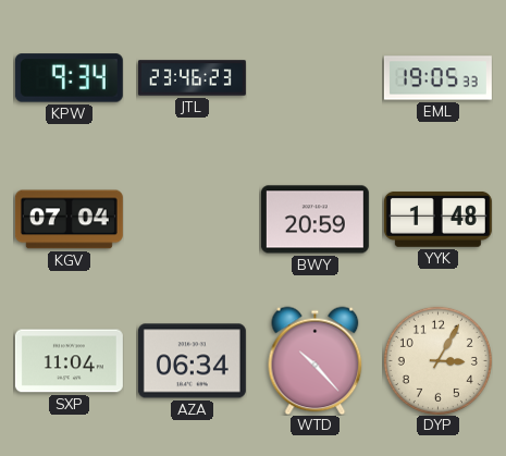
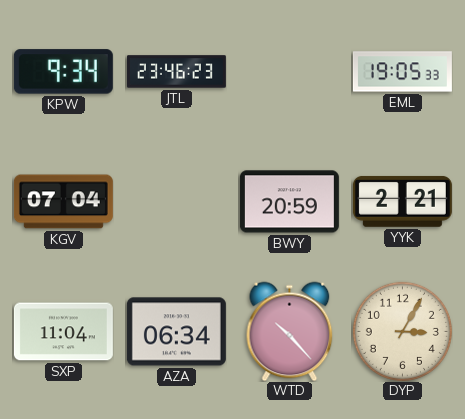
YYK: 1:48 -> 2:21
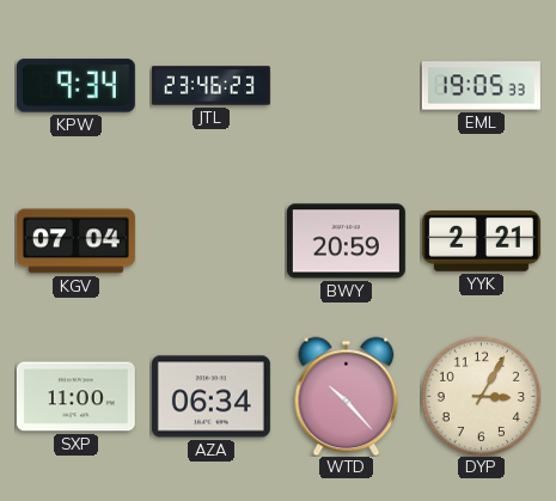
SXP: 11:04 -> 11:00
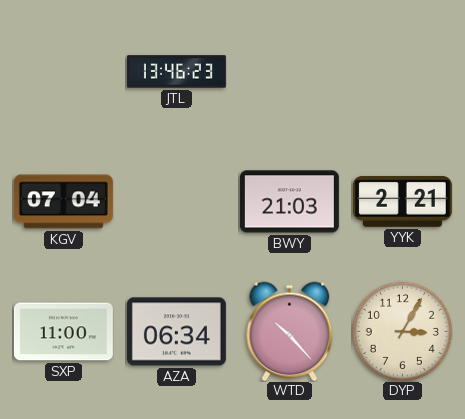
KPW: 9:34 -> none
JTL: 23:46 -> 13:46
EML: 19:05 -> none
BWY: 20:59 -> 21:03
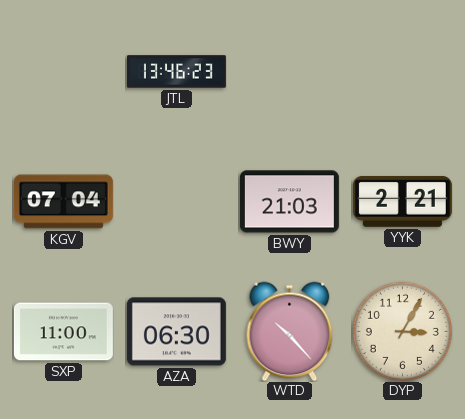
AZA: 06:34 -> 06:30
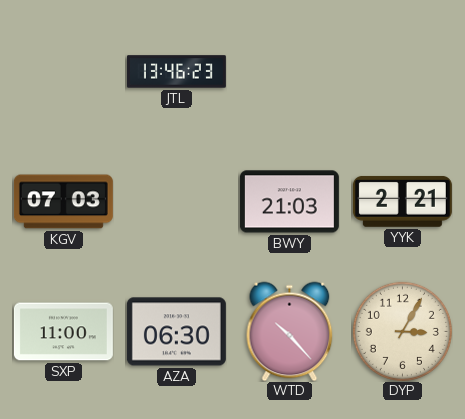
KGV: 07:04 -> 07:03
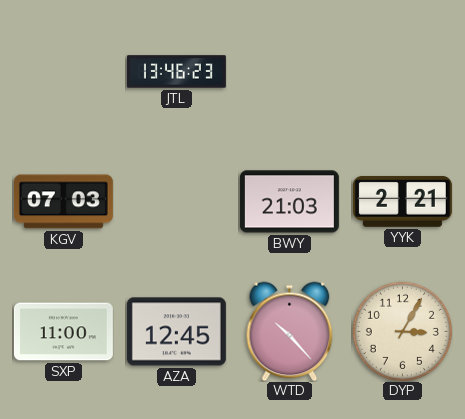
AZA: 06:30 -> 12:45
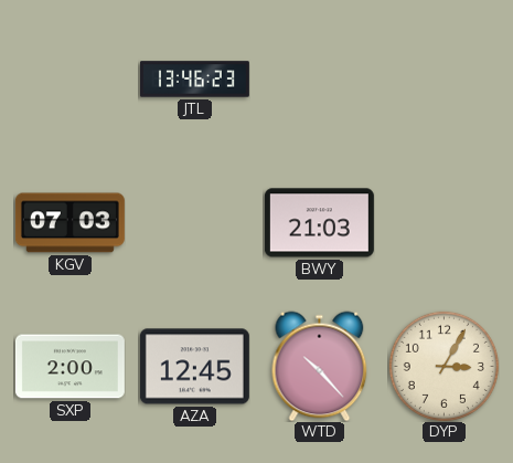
YYK: 2:21 -> none
SXP: 11:00 -> 2:00
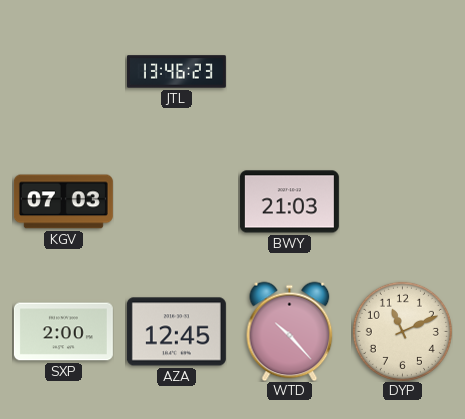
DYP: 3:05 -> 11:11
